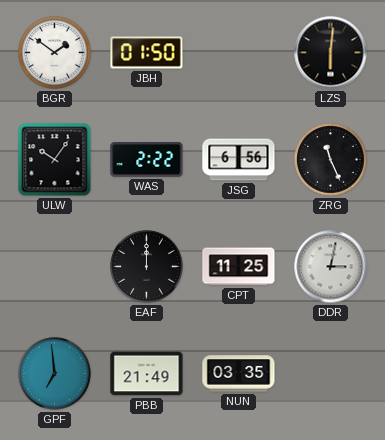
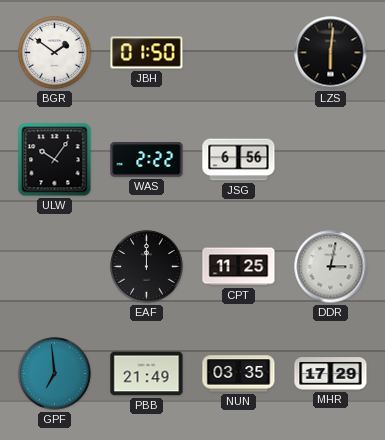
ZRG: 11:26 -> none
MHR: none -> 17:29
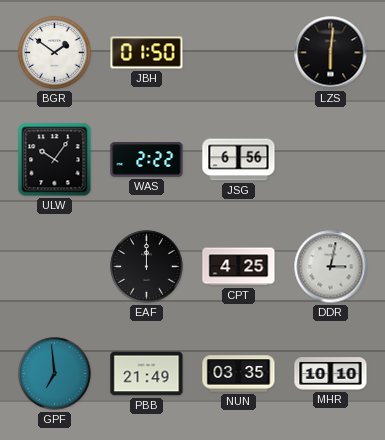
CPT: 11:25 -> 4:25
MHR: 17:29 -> 10:10
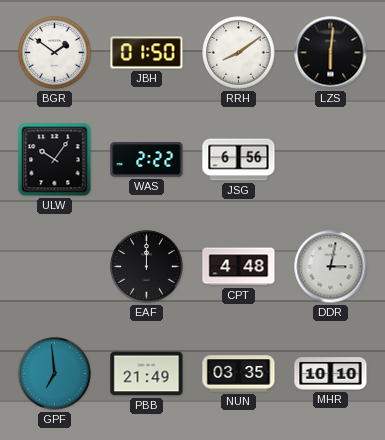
RRH: none -> 8:09
CPT: 4:25 -> 4:48
